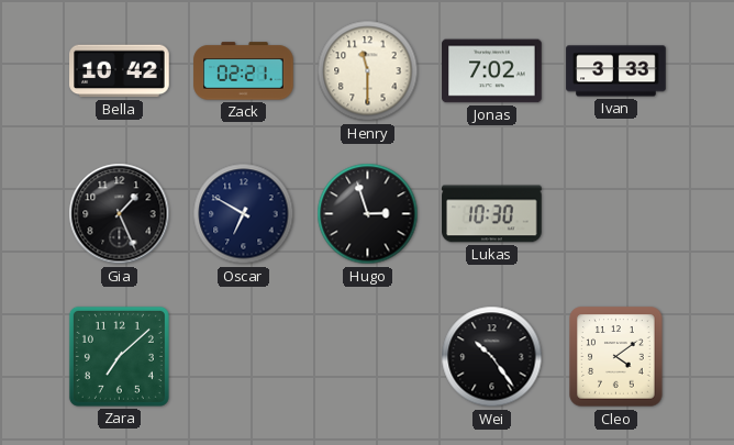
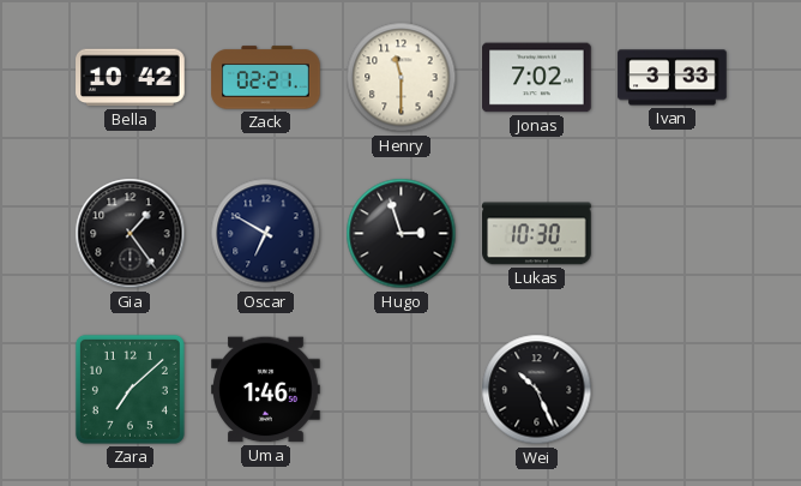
Gia: 1:26 -> 1:24
Uma: none -> 1:46
Wei: 10:24 -> 10:26
Cleo: 4:09 -> none
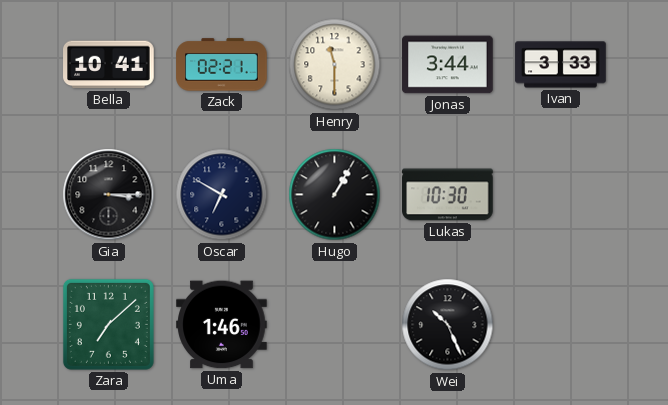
Bella: 10:42 -> 10:41
Jonas: 7:02 -> 3:44
Gia: 1:24 -> 3:15
Hugo: 2:57 -> 1:05
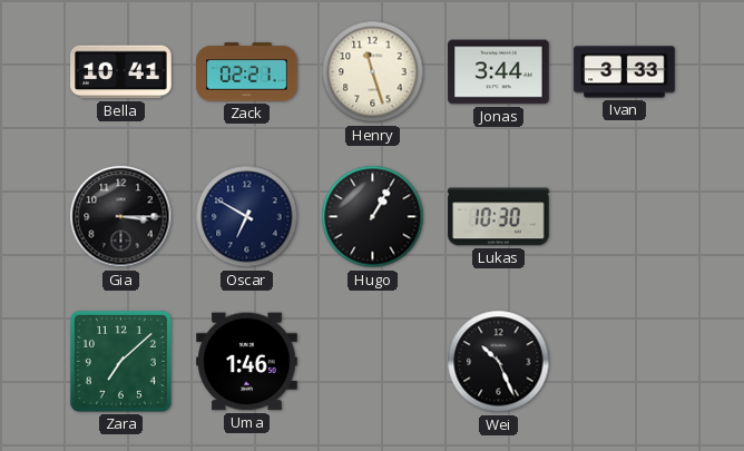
Henry: 11:30 -> 11:27
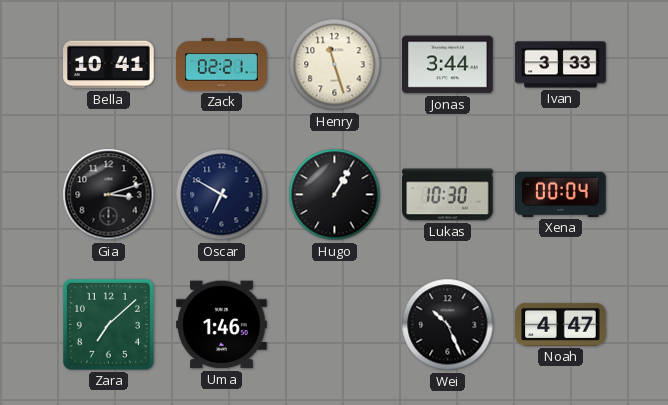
Gia: 3:15 -> 3:12
Xena: none -> 00:04
Noah: none -> 4:47
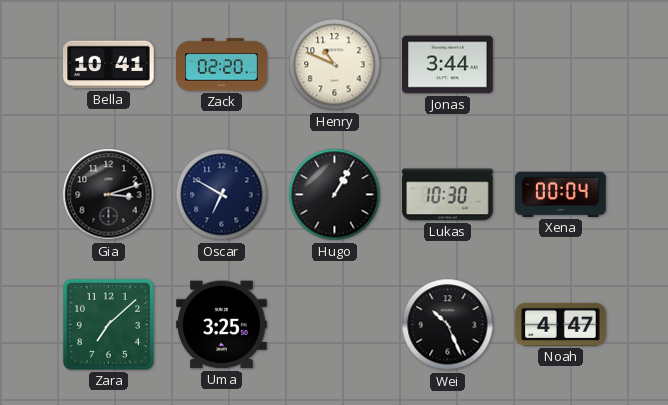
Zack: 02:21 -> 02:20
Henry: 11:27 -> 10:49
Ivan: 3:33 -> none
Uma: 1:46 -> 3:25
